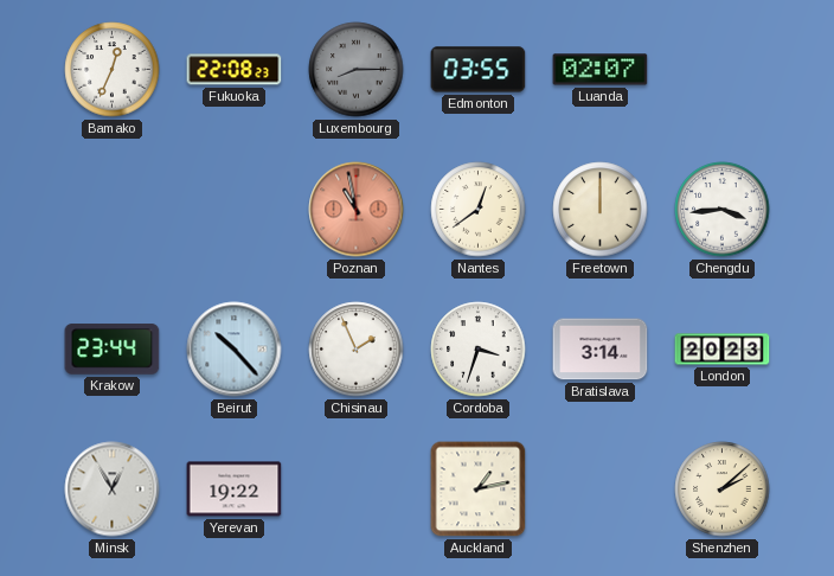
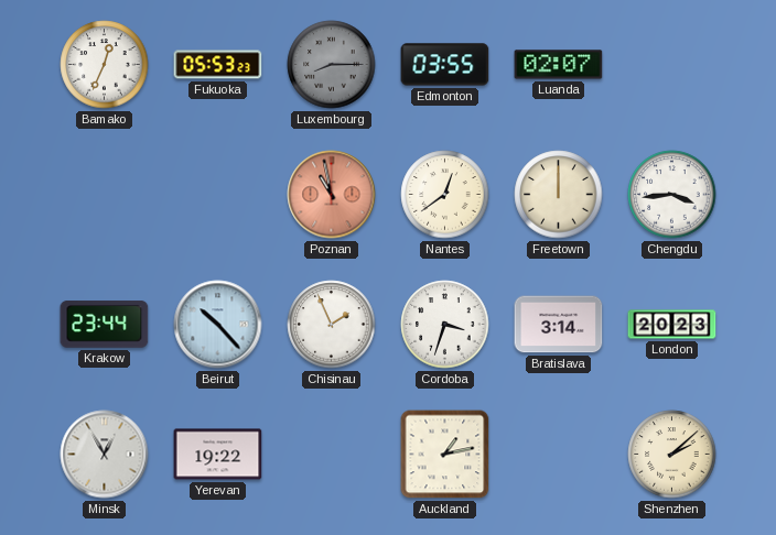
Fukuoka: 22:08 -> 05:53
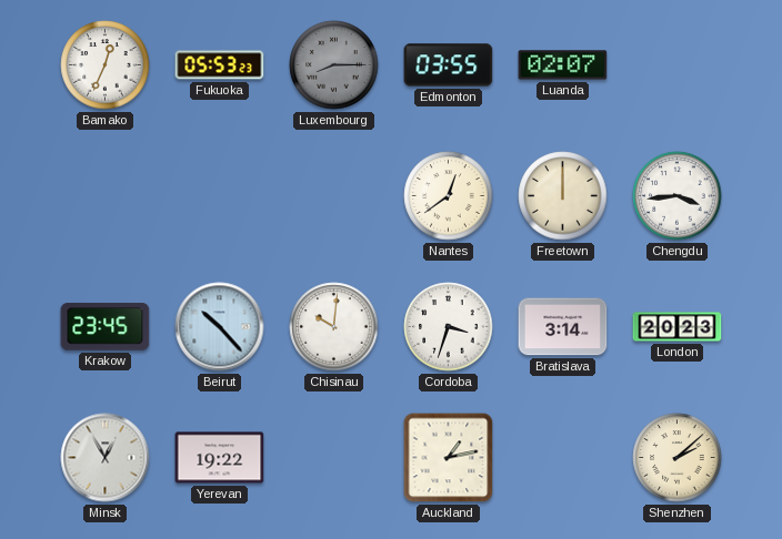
Poznan: 10:58 -> none
Krakow: 23:44 -> 23:45
Chisinau: 1:56 -> 10:01
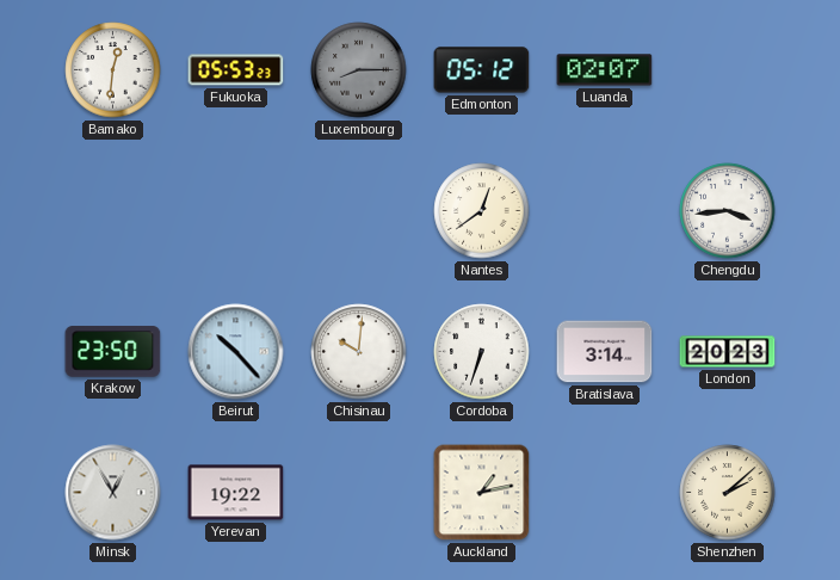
Bamako: 12:34 -> 12:31
Edmonton: 03:55 -> 05:12
Freetown: 12:00 -> none
Krakow: 23:45 -> 23:50
Cordoba: 3:33 -> 6:33
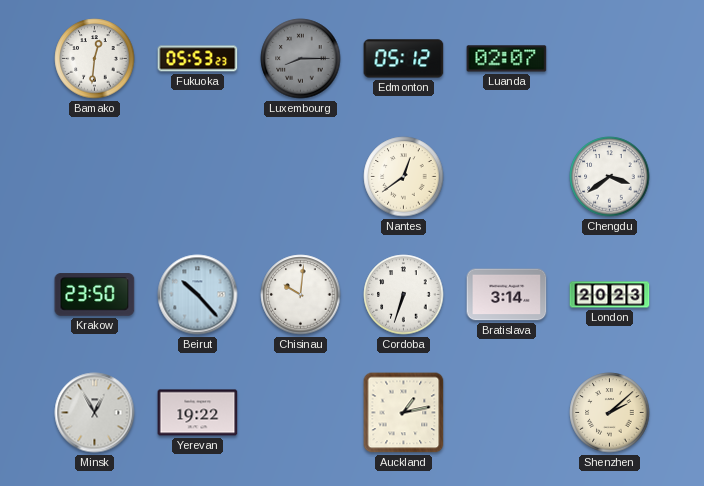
Chengdu: 3:44 -> 3:39
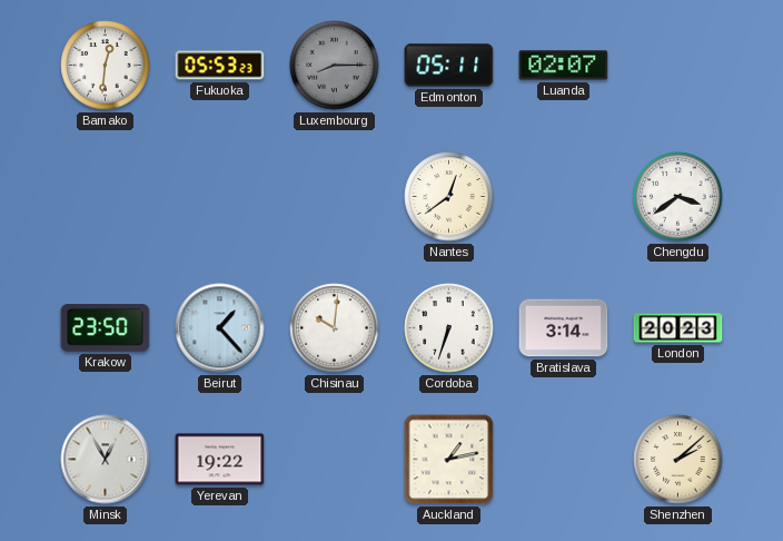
Edmonton: 05:12 -> 05:11
Beirut: 10:23 -> 1:23
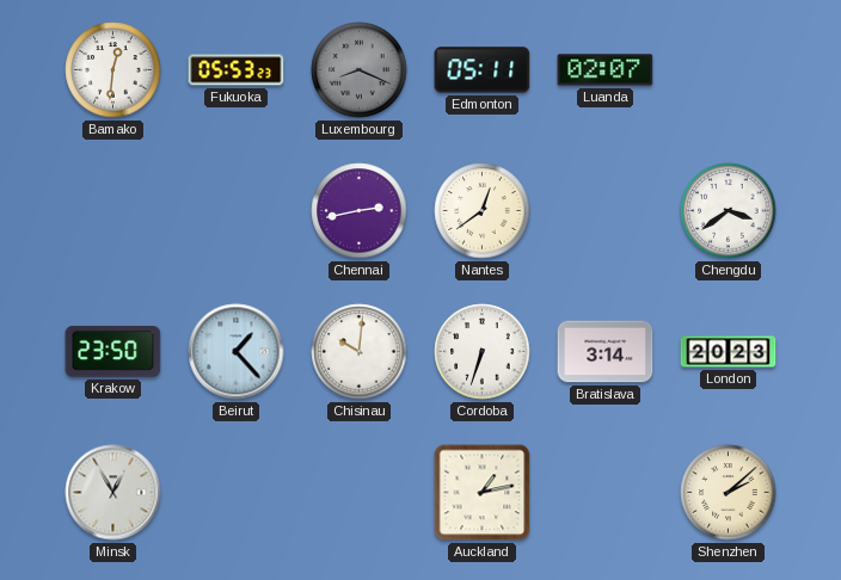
Luxembourg: 8:15 -> 8:19
Chennai: none -> 2:43
Yerevan: 19:22 -> none
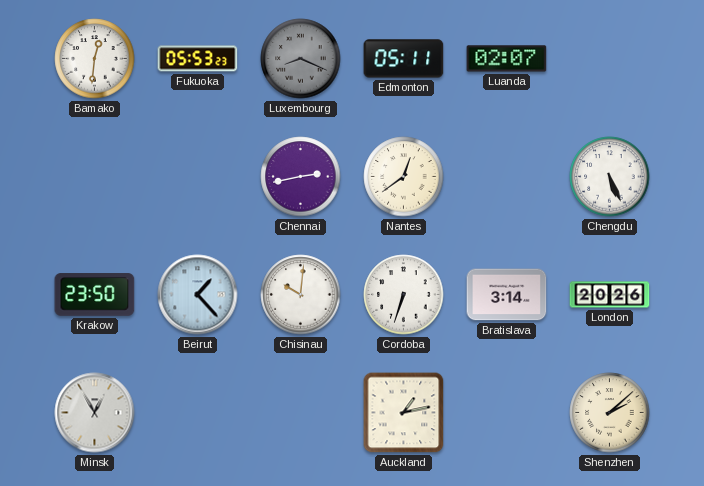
Chengdu: 3:39 -> 5:26
London: 20:23 -> 20:26
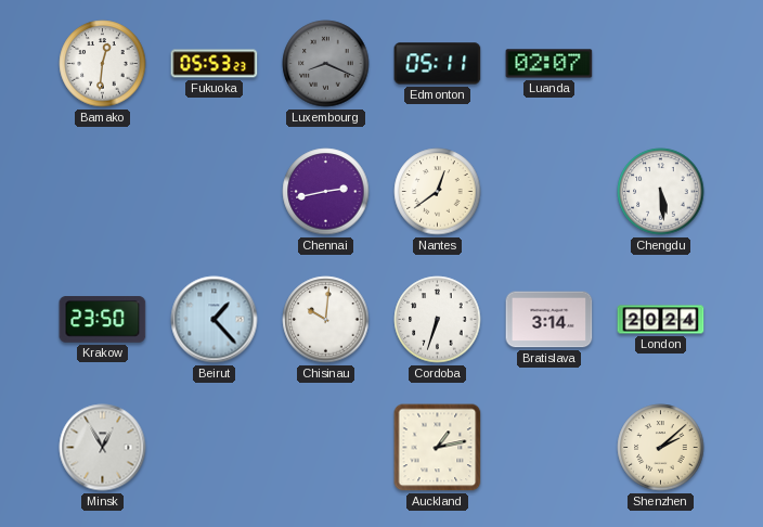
Chengdu: 5:26 -> 5:29
London: 20:26 -> 20:24
